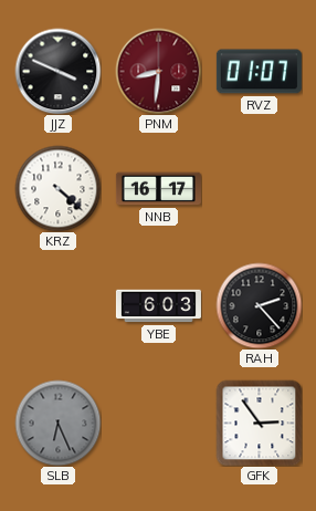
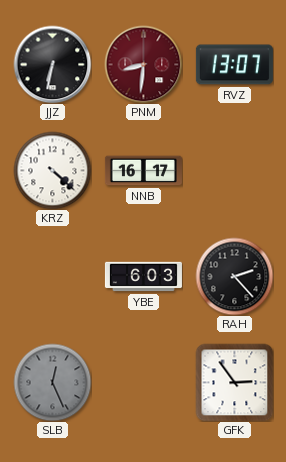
JJZ: 3:49 -> 6:32
RVZ: 01:07 -> 13:07
SLB: 6:26 -> 12:26
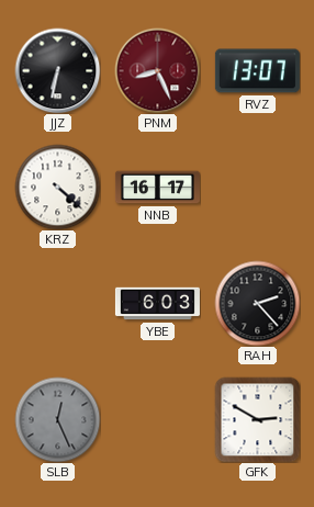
PNM: 8:31 -> 8:26
GFK: 2:54 -> 2:50
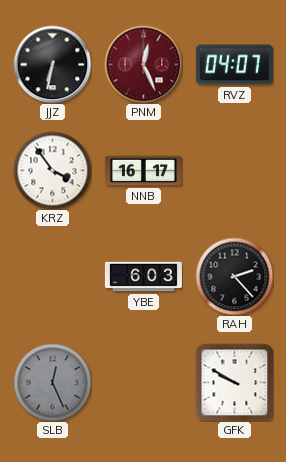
PNM: 8:26 -> 12:26
RVZ: 13:07 -> 04:07
KRZ: 4:22 -> 3:54
GFK: 2:50 -> 9:50
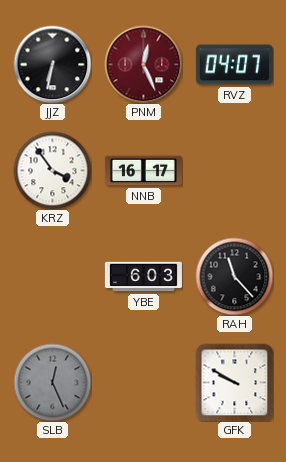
RAH: 2:23 -> 11:23
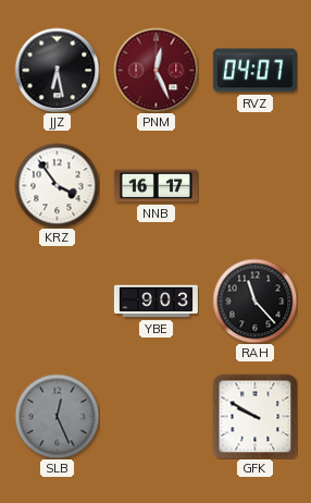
JJZ: 6:32 -> 6:28
YBE: 6:03 -> 9:03
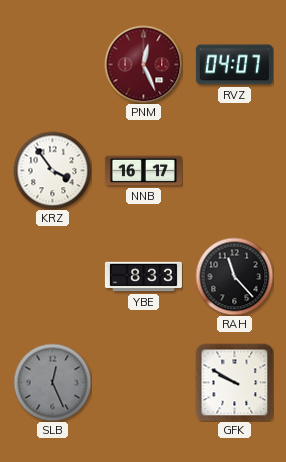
JJZ: 6:28 -> none
YBE: 9:03 -> 8:33
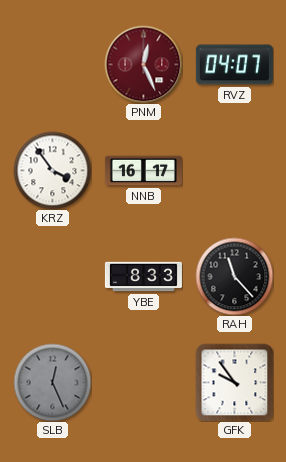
GFK: 9:50 -> 9:54
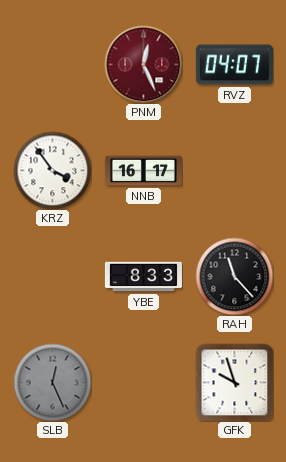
GFK: 9:54 -> 9:57
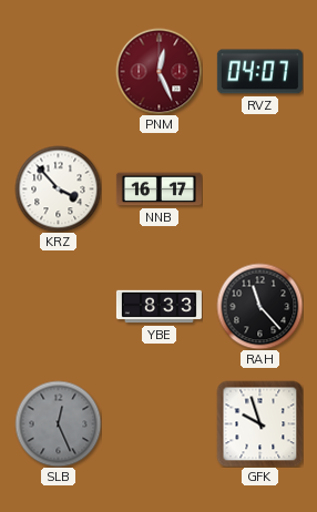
KRZ: 3:54 -> 3:53
